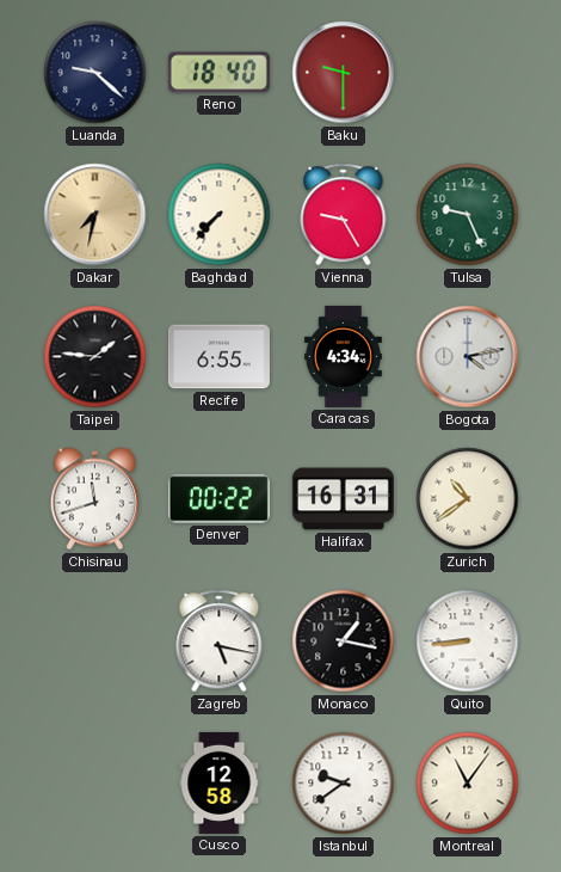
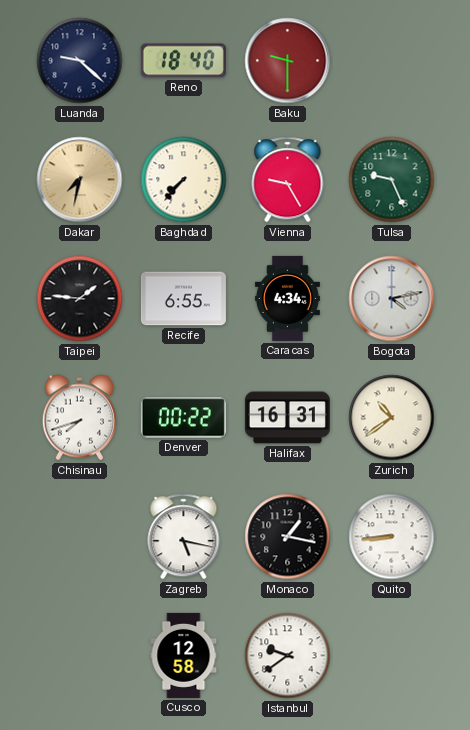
Chisinau: 11:42 -> 7:42
Montreal: 11:06 -> none
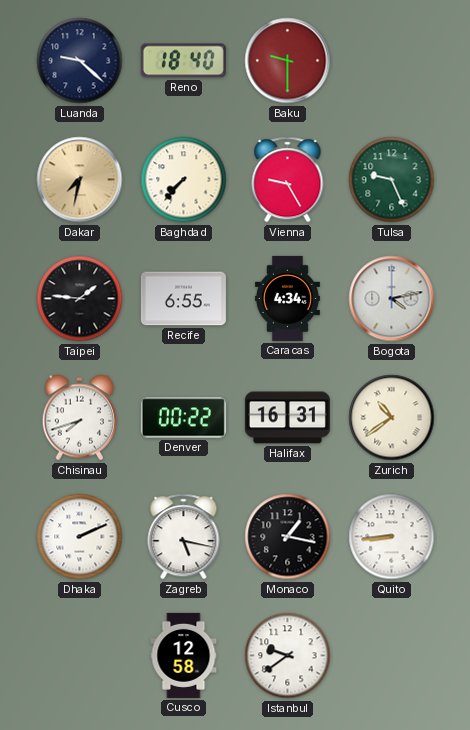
Dhaka: none -> 2:11
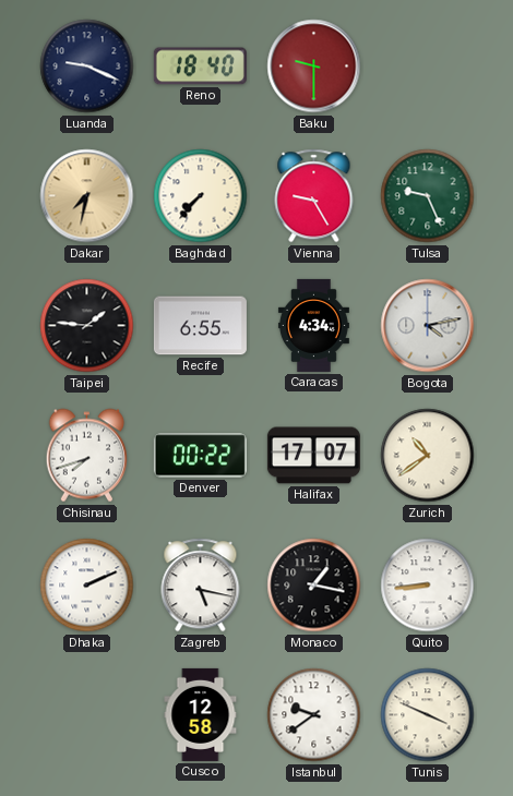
Luanda: 9:22 -> 9:19
Halifax: 16:31 -> 17:07
Tunis: none -> 3:49
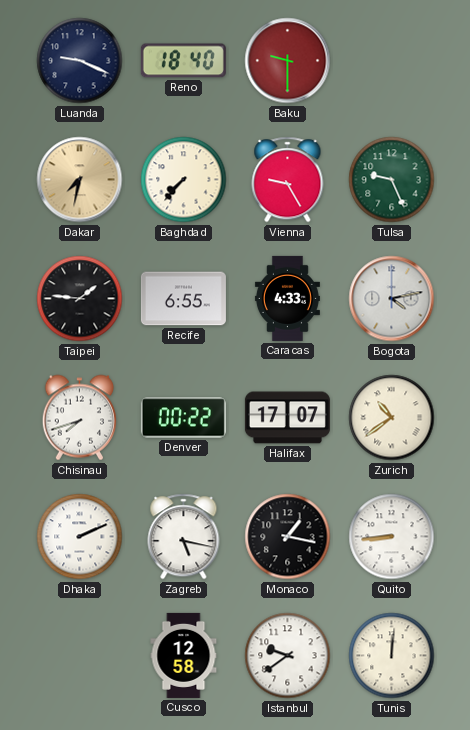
Caracas: 4:34 -> 4:33
Tunis: 3:49 -> 12:01
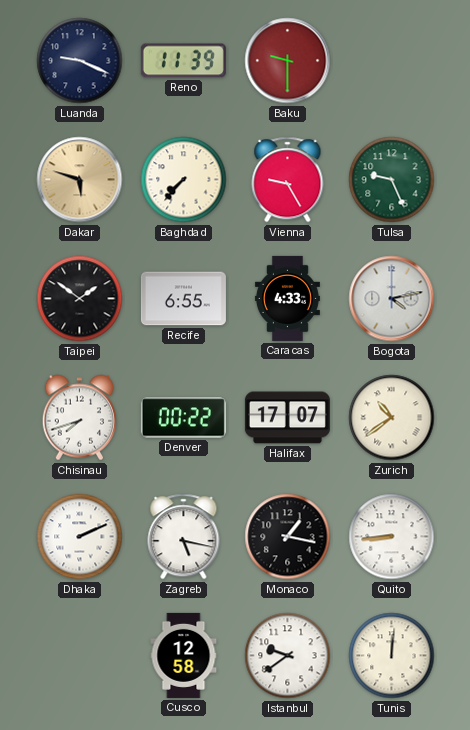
Reno: 18:40 -> 11:39
Dakar: 7:32 -> 5:48
Taipei: 1:46 -> 1:51
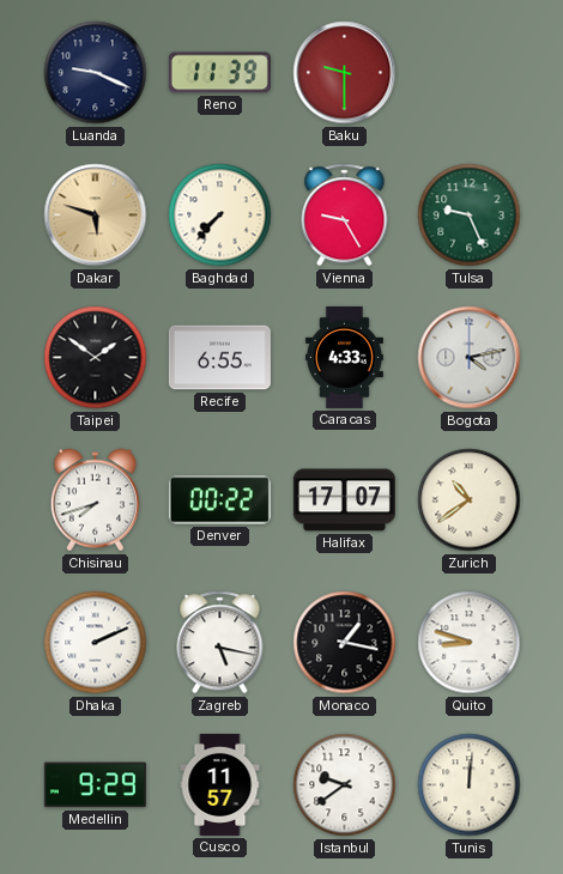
Quito: 8:44 -> 8:48
Medellin: none -> 9:29
Cusco: 12:58 -> 11:57
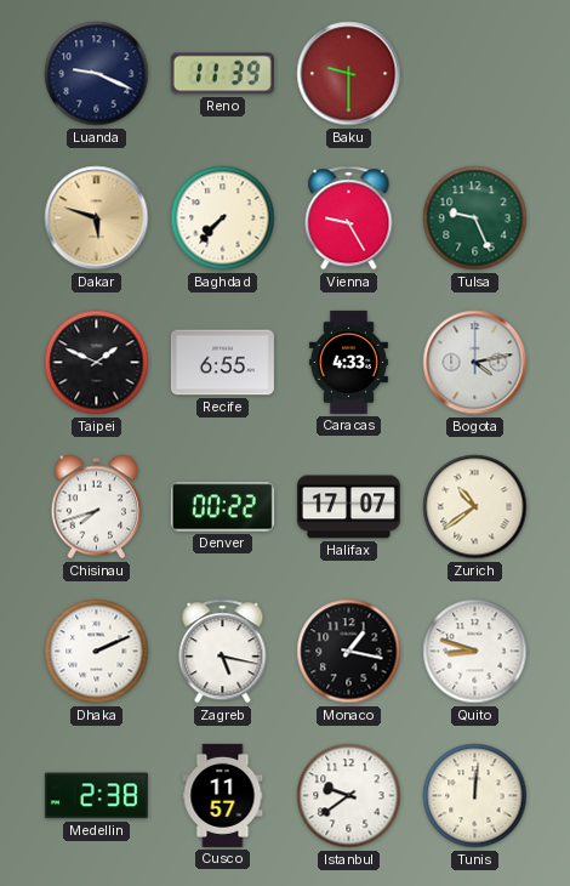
Taipei: 1:51 -> 1:49
Medellin: 9:29 -> 2:38
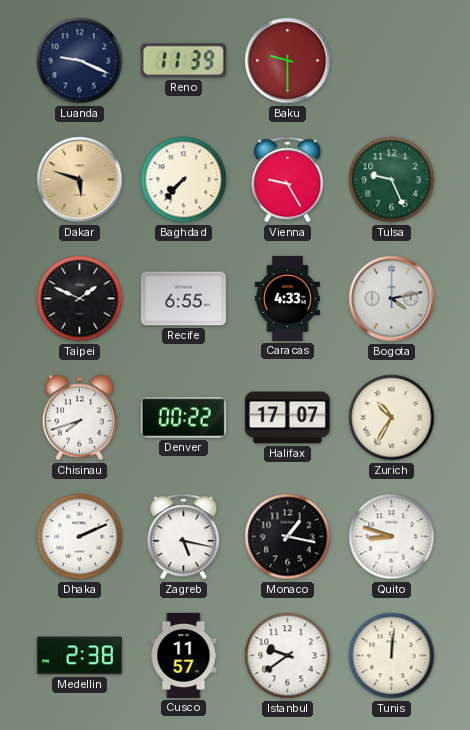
Zurich: 10:39 -> 10:35
